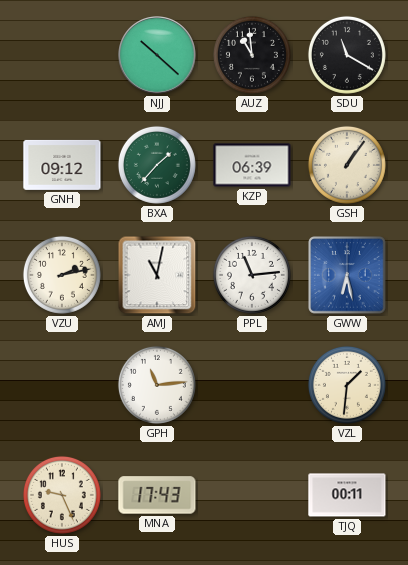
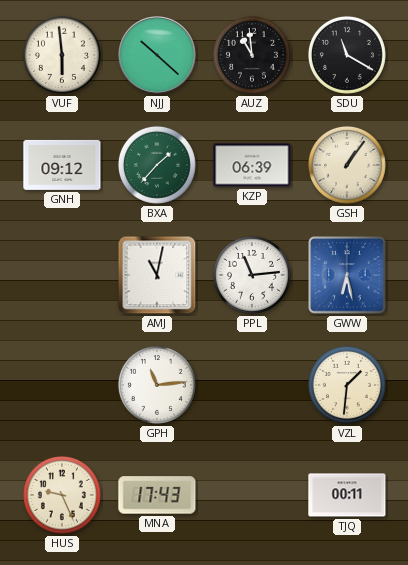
VUF: none -> 5:59
VZU: 2:13 -> none
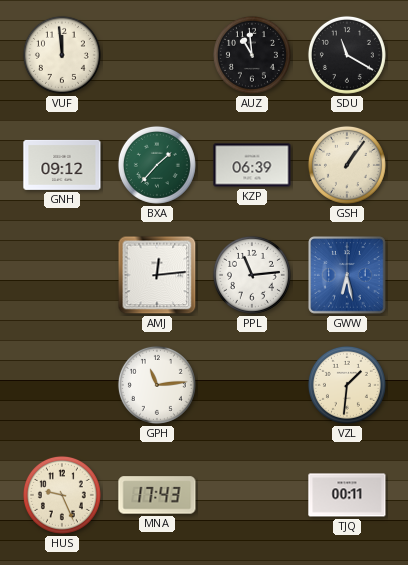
VUF: 5:59 -> 11:59
NJJ: 10:22 -> none
AMJ: 11:02 -> 12:14
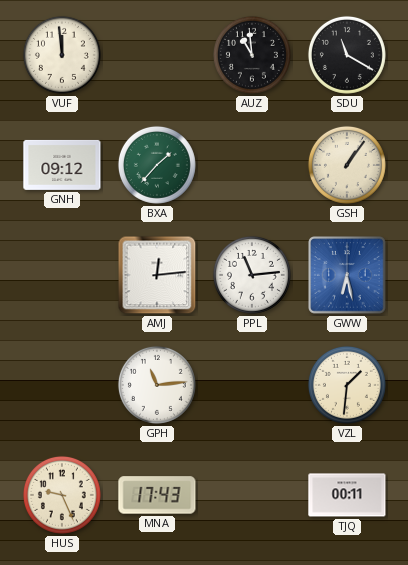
KZP: 06:39 -> none
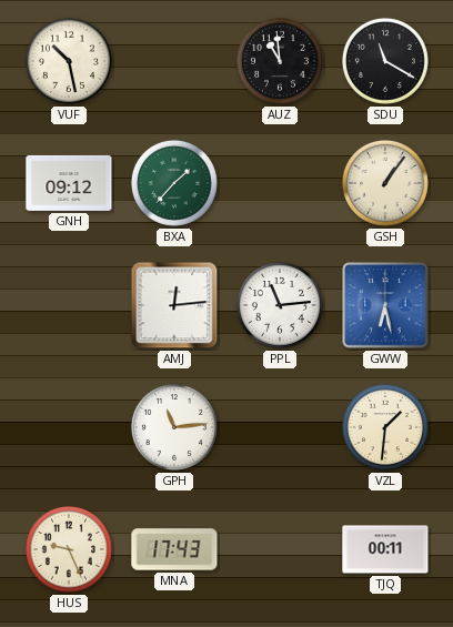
VUF: 11:59 -> 10:28
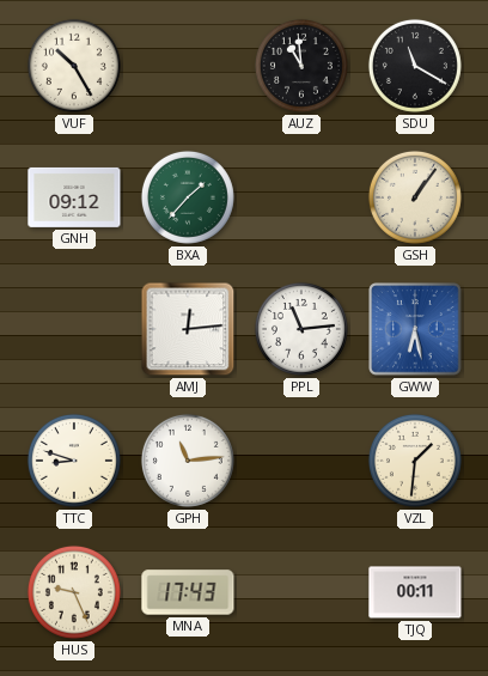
VUF: 10:28 -> 10:25
TTC: none -> 8:48
